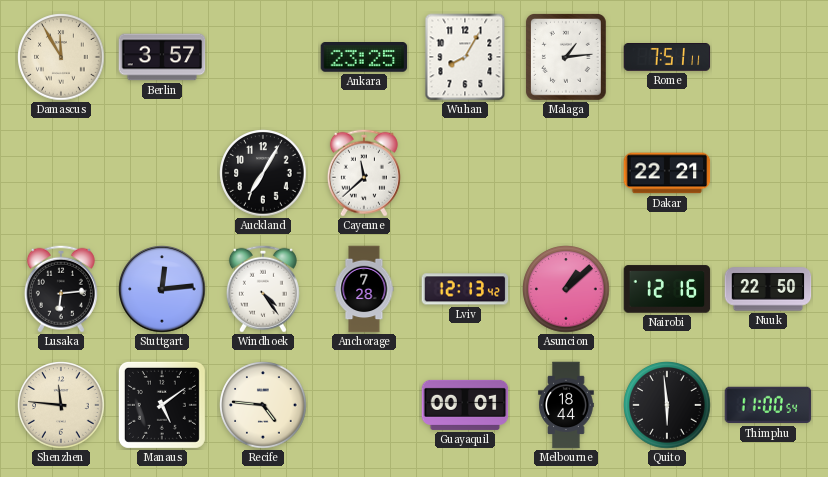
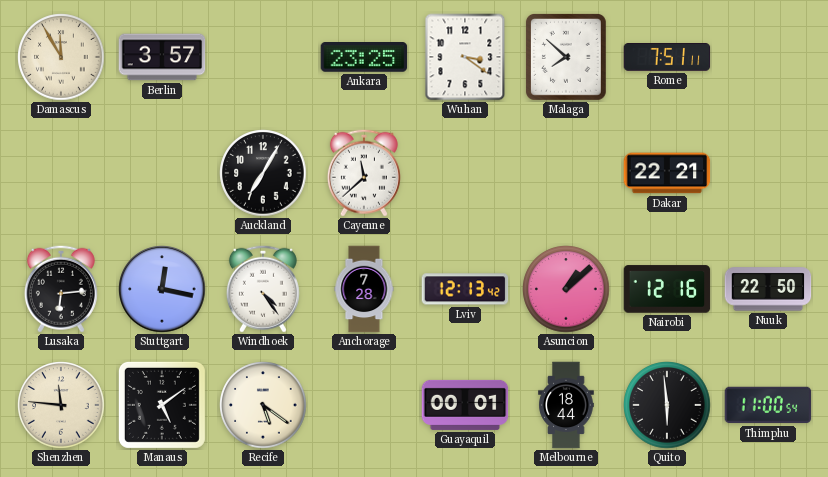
Wuhan: 8:05 -> 3:21
Malaga: 1:14 -> 7:52
Stuttgart: 12:14 -> 12:17
Recife: 4:46 -> 5:21
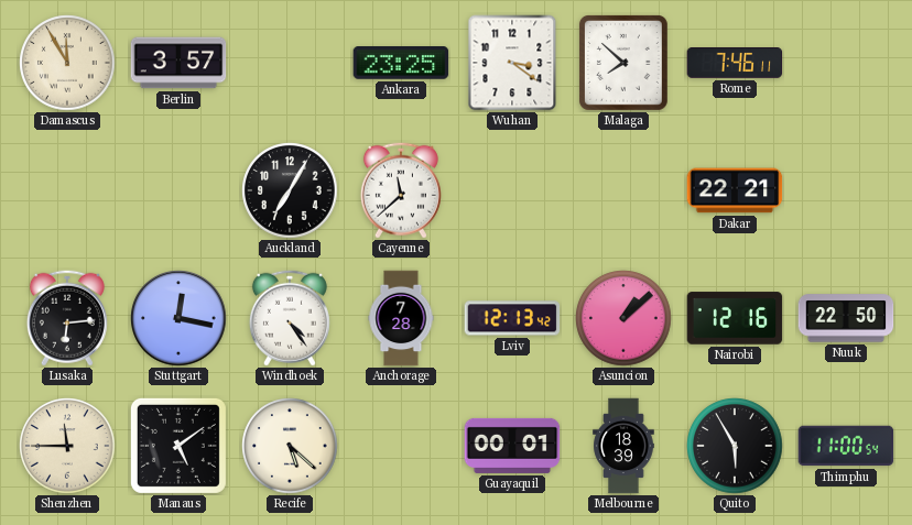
Rome: 7:51 -> 7:46
Shenzhen: 11:46 -> 11:45
Recife: 5:21 -> 5:22
Melbourne: 18:44 -> 18:39
Quito: 5:59 -> 5:55
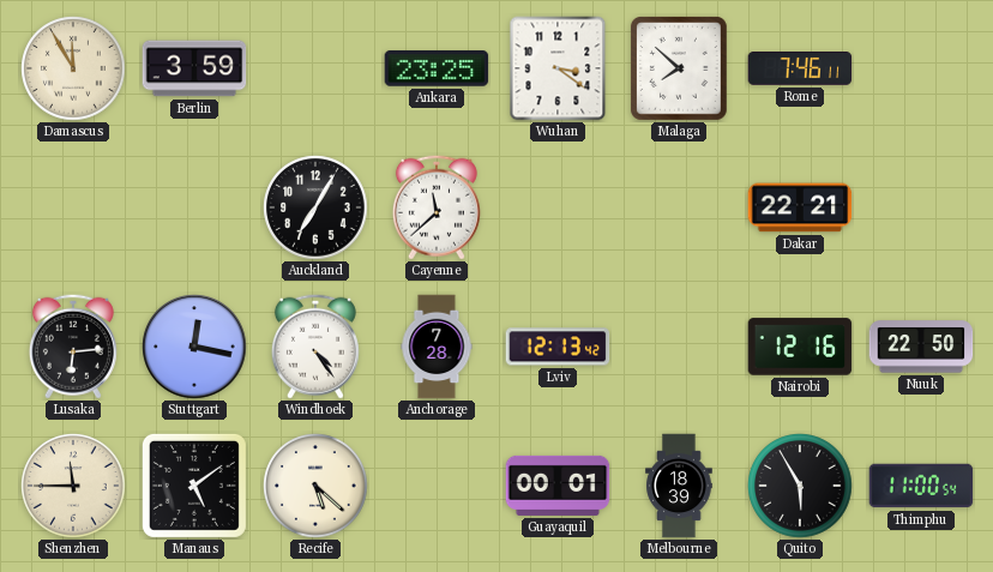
Berlin: 3:57 -> 3:59
Asuncion: 1:08 -> none
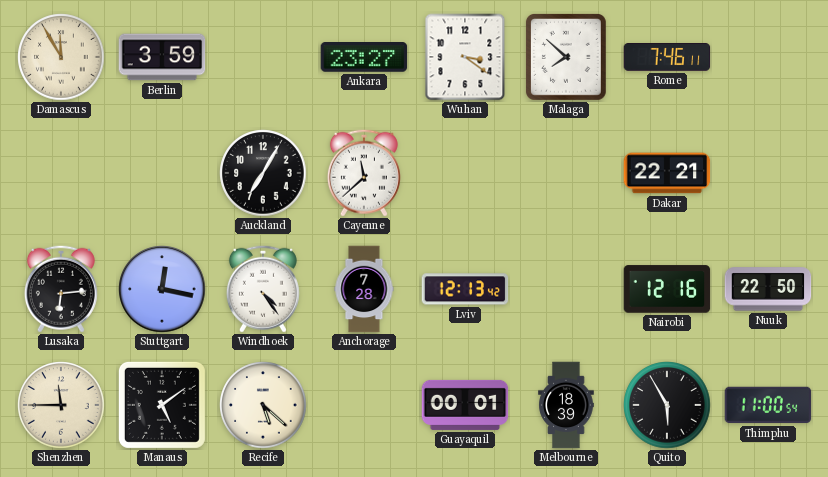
Ankara: 23:25 -> 23:27
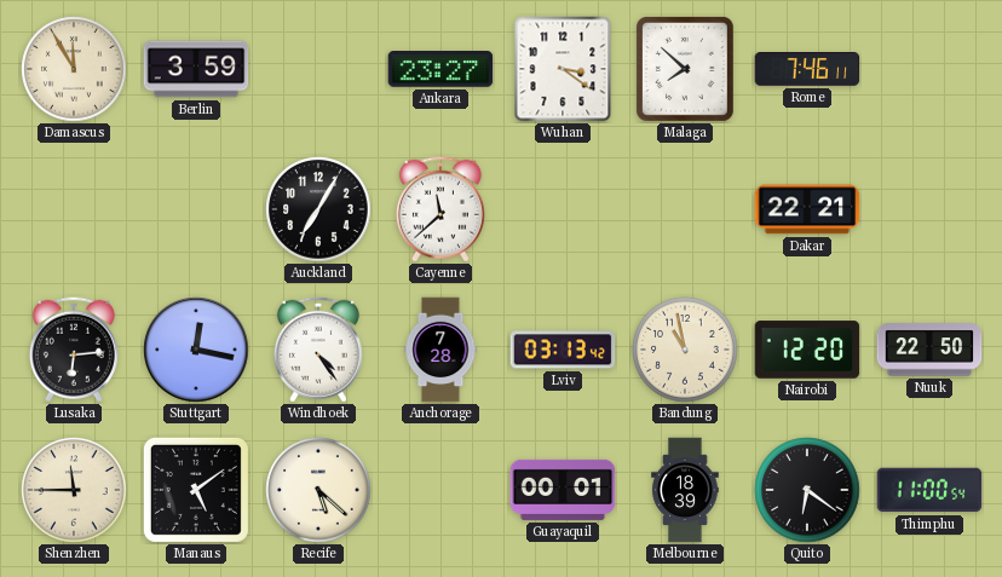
Lviv: 12:13 -> 03:13
Bandung: none -> 10:58
Nairobi: 12:16 -> 12:20
Quito: 5:55 -> 6:21
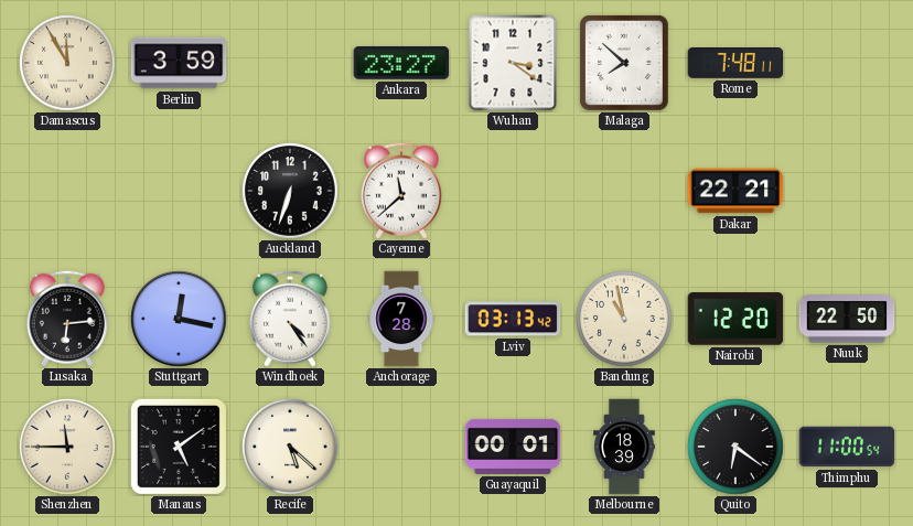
Rome: 7:46 -> 7:48
Auckland: 7:05 -> 6:33
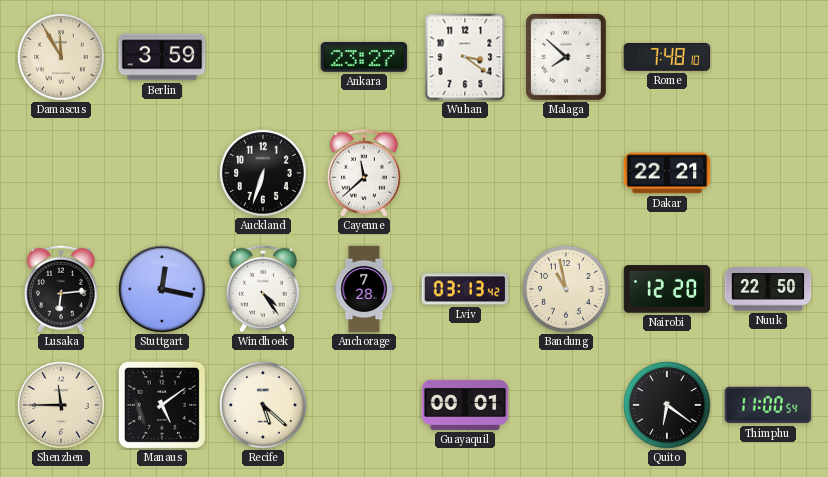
Rome: 7:48:11 -> 7:48:10
Melbourne: 18:39 -> none
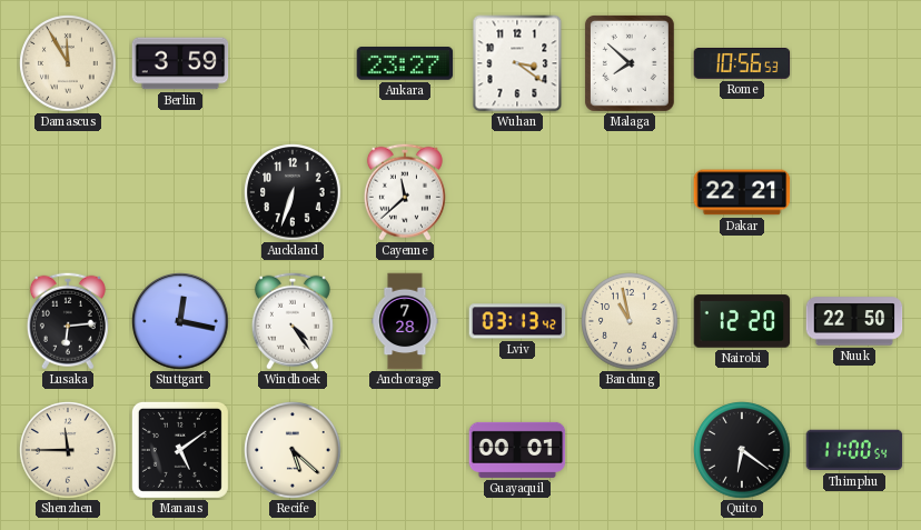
Rome: 7:48 -> 10:56
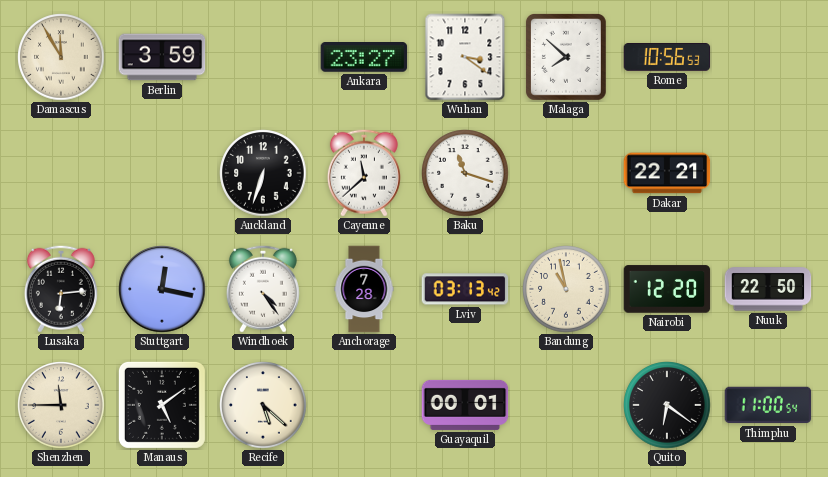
Baku: none -> 11:18
